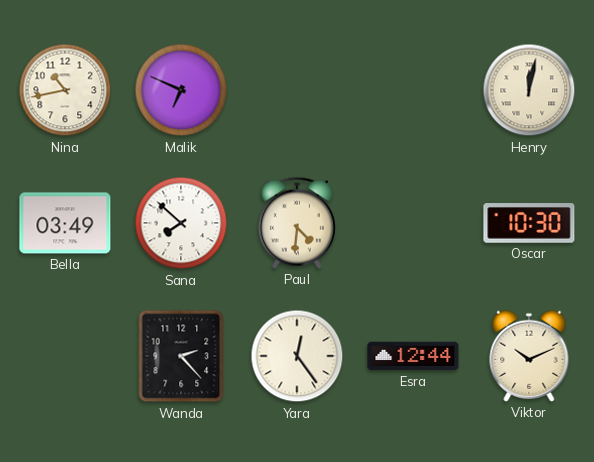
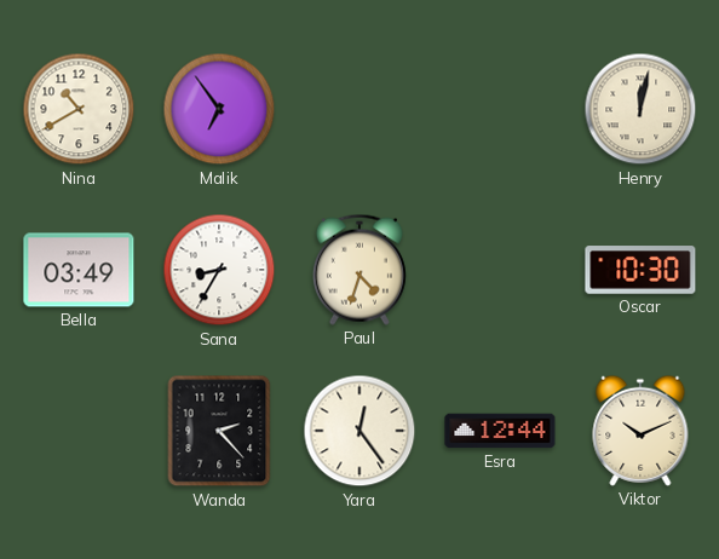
Nina: 10:43 -> 10:40
Malik: 6:49 -> 6:54
Sana: 7:52 -> 8:35
Paul: 4:31 -> 4:33
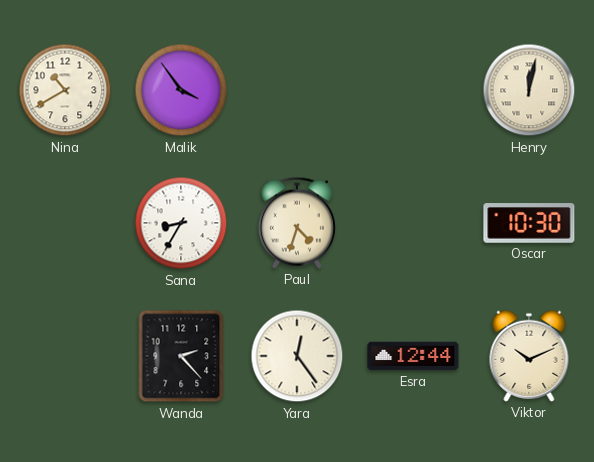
Malik: 6:54 -> 3:54
Bella: 03:49 -> none
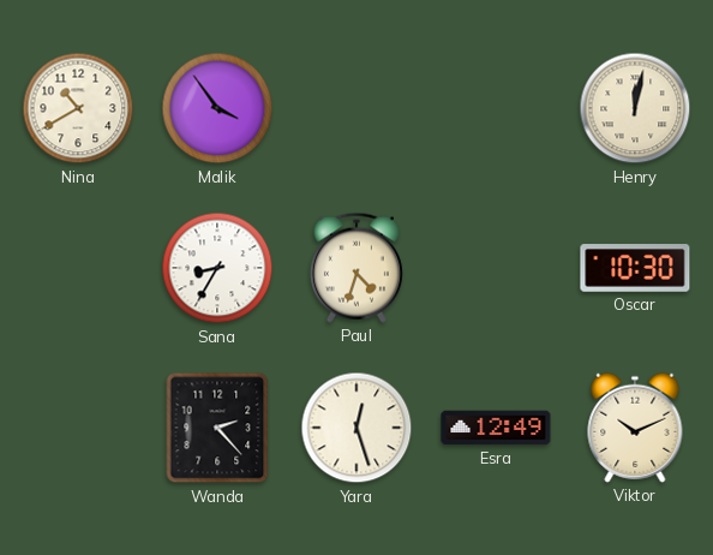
Yara: 12:24 -> 12:27
Esra: 12:44 -> 12:49
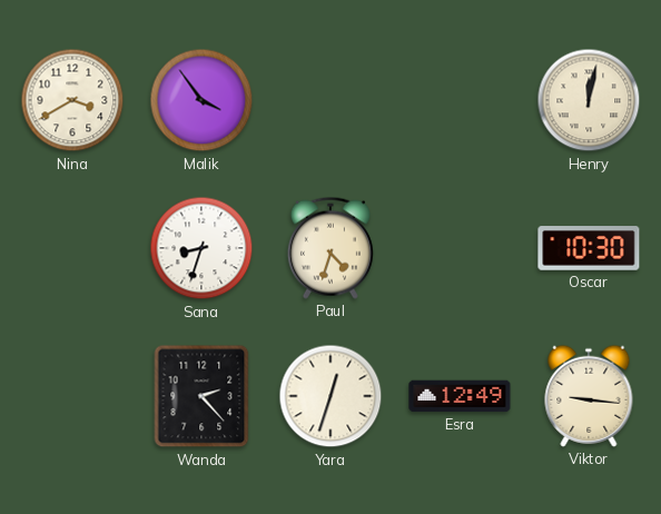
Nina: 10:40 -> 3:40
Sana: 8:35 -> 8:33
Yara: 12:27 -> 12:33
Viktor: 10:11 -> 9:16
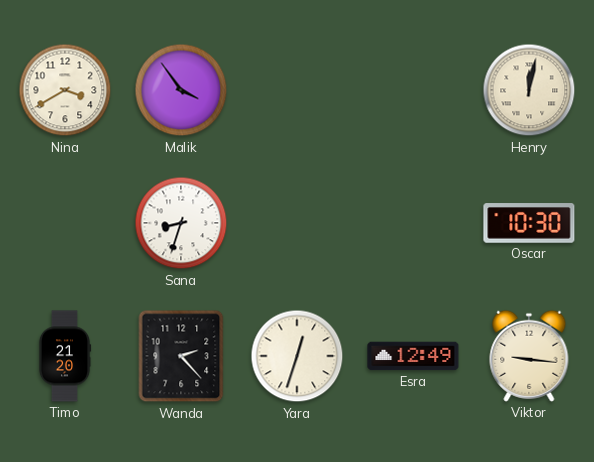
Paul: 4:33 -> none
Timo: none -> 21:20
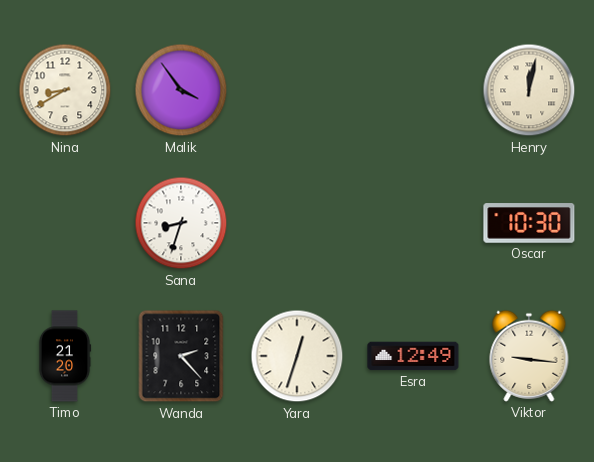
Nina: 3:40 -> 8:40
